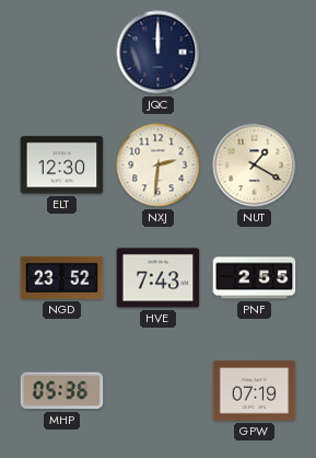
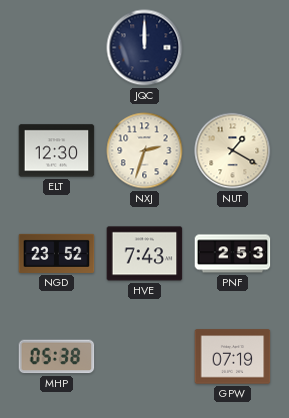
NXJ: 2:31 -> 2:33
PNF: 2:55 -> 2:53
MHP: 05:36 -> 05:38
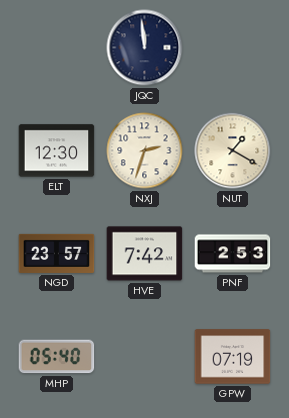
JQC: 12:00 -> 11:59
NGD: 23:52 -> 23:57
HVE: 7:43 -> 7:42
MHP: 05:38 -> 05:40
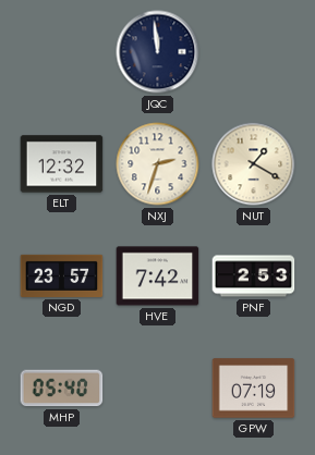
ELT: 12:30 -> 12:32
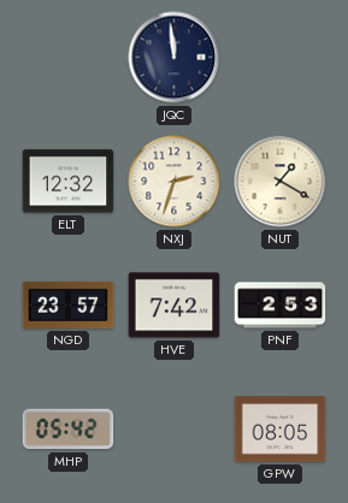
MHP: 05:40 -> 05:42
GPW: 07:19 -> 08:05
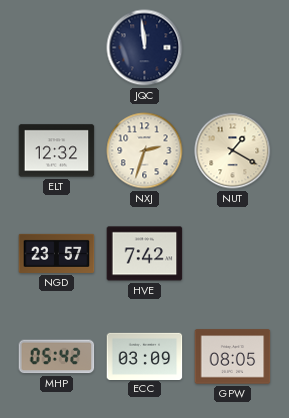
PNF: 2:53 -> none
ECC: none -> 03:09
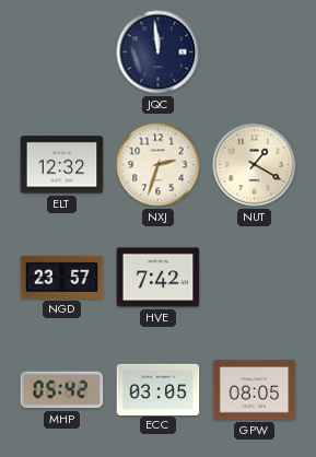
ECC: 03:09 -> 03:05
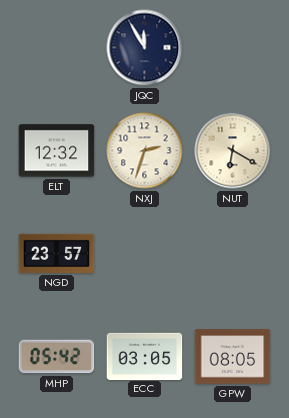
JQC: 11:59 -> 11:55
NUT: 1:20 -> 6:20
HVE: 7:42 -> none
